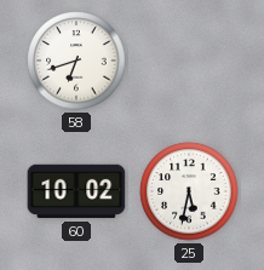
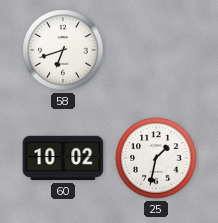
25: 5:32 -> 1:32
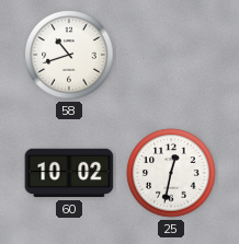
58: 6:42 -> 10:42
25: 1:32 -> 12:32
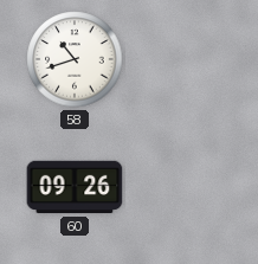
60: 10:02 -> 09:26
25: 12:32 -> none
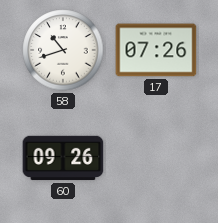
17: none -> 07:26
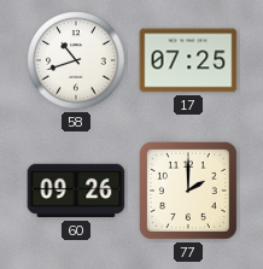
17: 07:26 -> 07:25
77: none -> 2:00
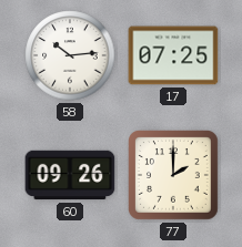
58: 10:42 -> 10:14
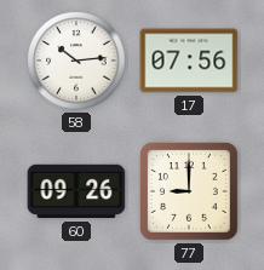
17: 07:25 -> 07:56
77: 2:00 -> 9:00
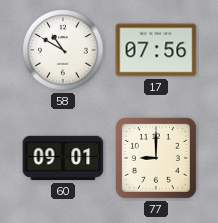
58: 10:14 -> 10:50
60: 09:26 -> 09:01
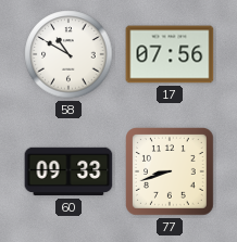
60: 09:01 -> 09:33
77: 9:00 -> 8:42
